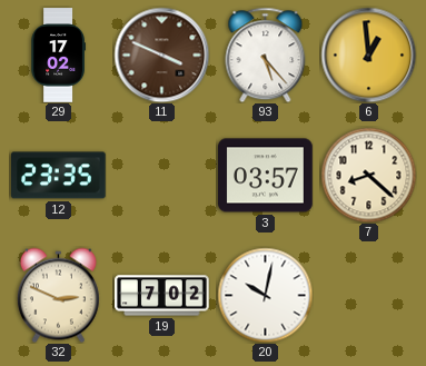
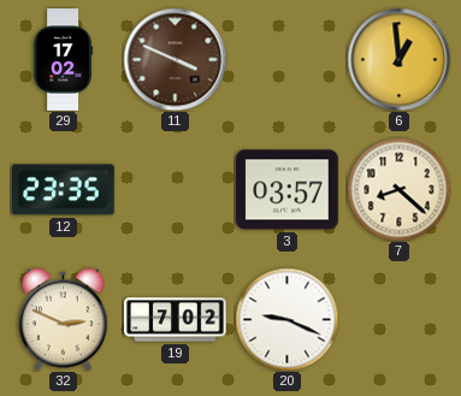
93: 5:23 -> none
20: 10:02 -> 9:19
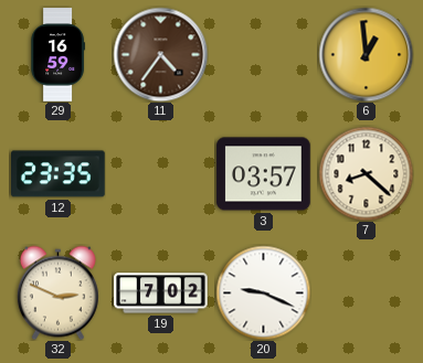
29: 17:02 -> 16:59
11: 3:49 -> 4:36
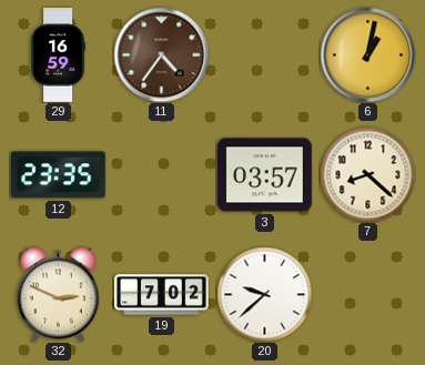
6: 12:59 -> 1:02
20: 9:19 -> 9:38
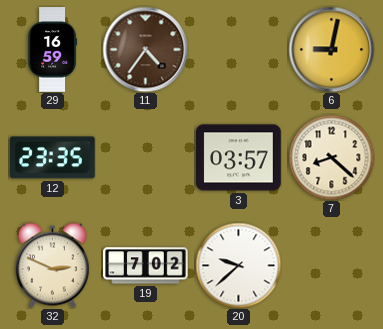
6: 1:02 -> 9:02
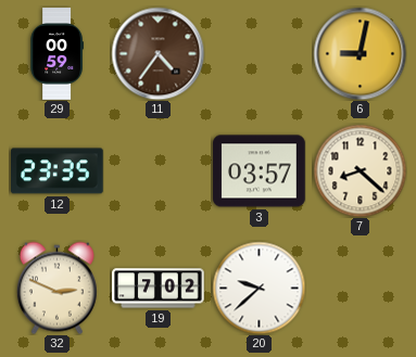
29: 16:59 -> 00:59
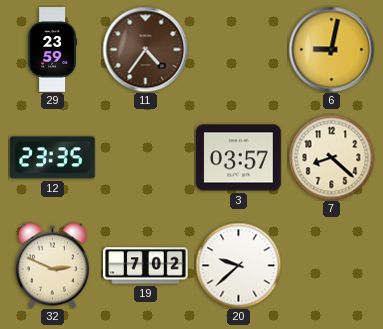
29: 00:59 -> 23:59
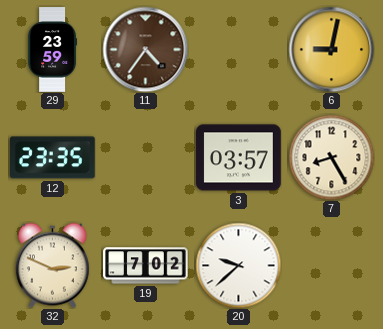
7: 8:22 -> 8:25
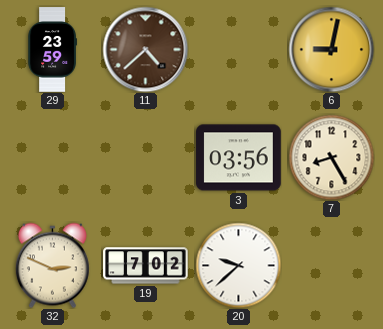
11: 4:36 -> 4:38
12: 23:35 -> none
3: 03:57 -> 03:56
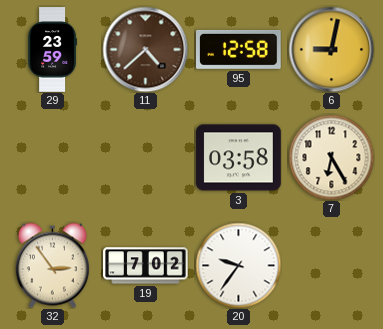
95: none -> 12:58
3: 03:56 -> 03:58
7: 8:25 -> 6:25
32: 2:49 -> 2:54
20: 9:38 -> 9:36
